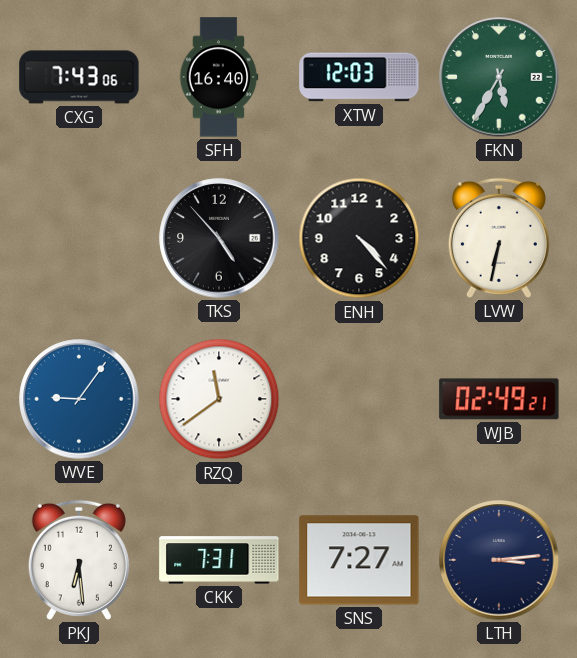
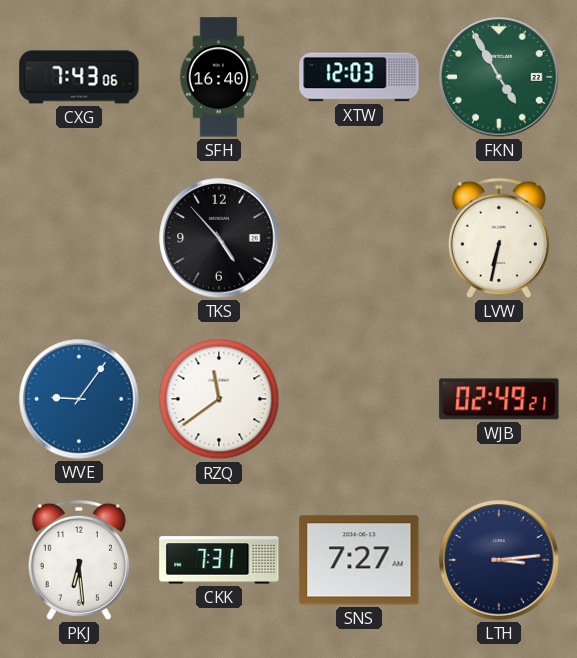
FKN: 5:35 -> 4:55
ENH: 4:23 -> none
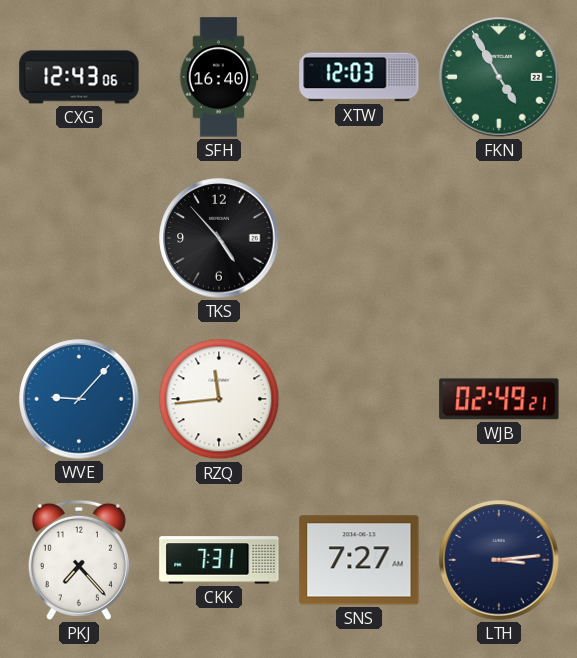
CXG: 7:43 -> 12:43
LVW: 6:32 -> none
WVE: 9:06 -> 9:07
RZQ: 11:39 -> 11:44
PKJ: 6:29 -> 7:23
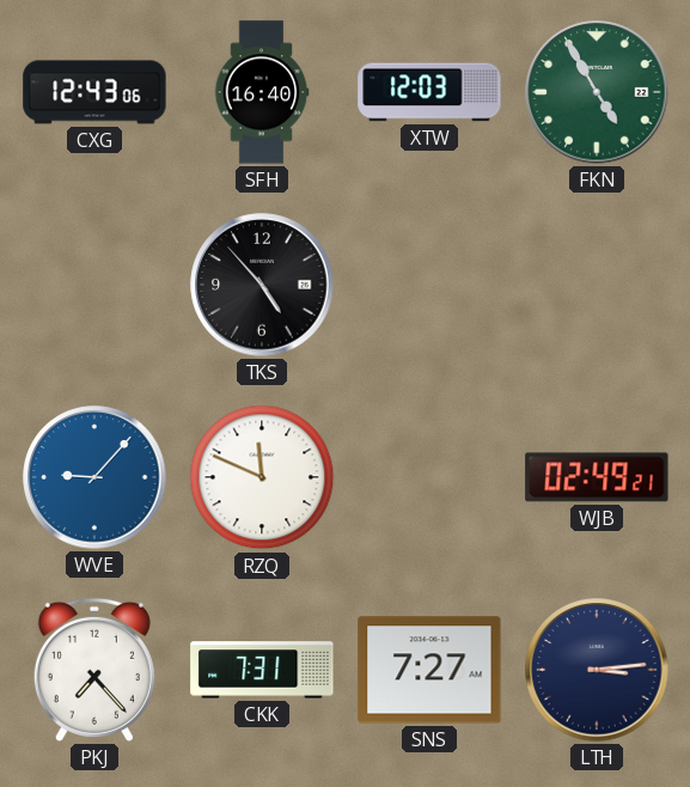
RZQ: 11:44 -> 11:49
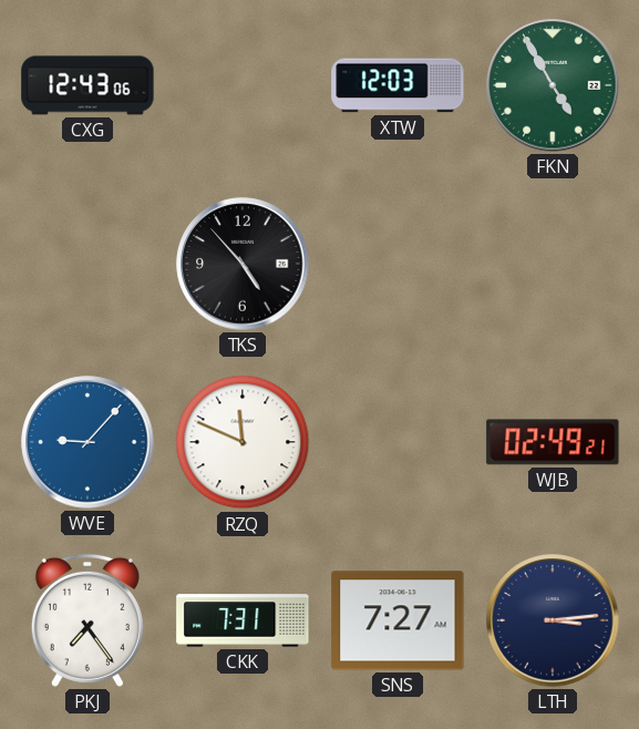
SFH: 16:40 -> none
PKJ: 7:23 -> 7:24
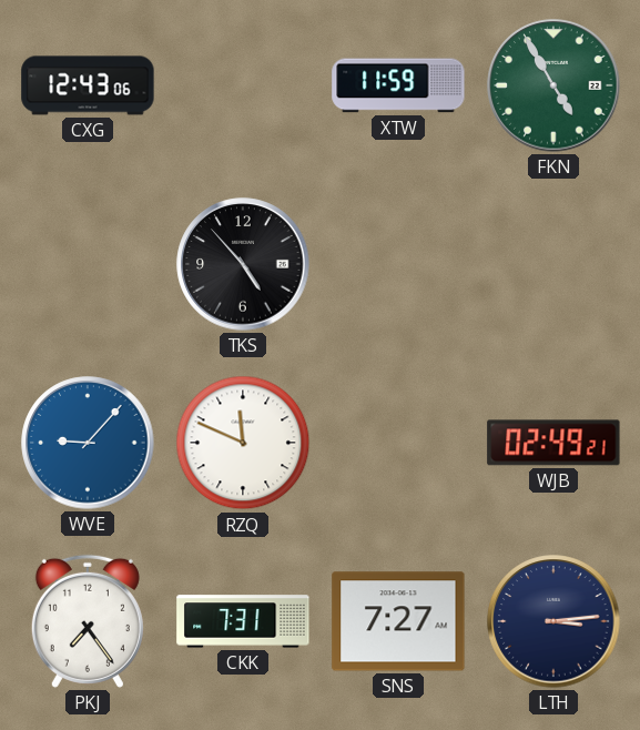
XTW: 12:03 -> 11:59
